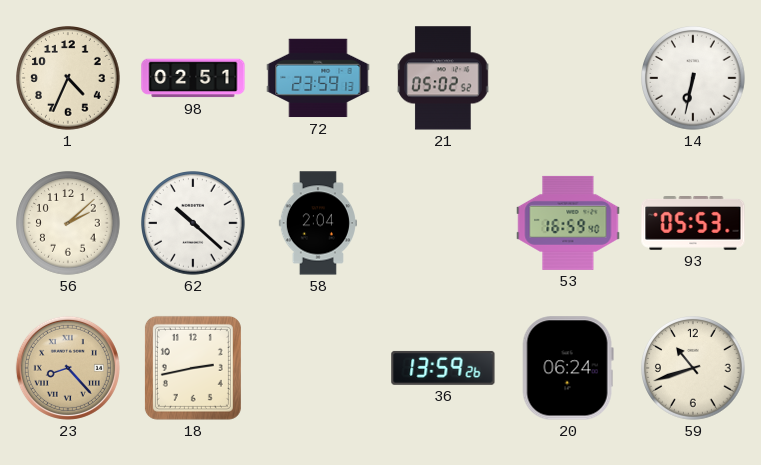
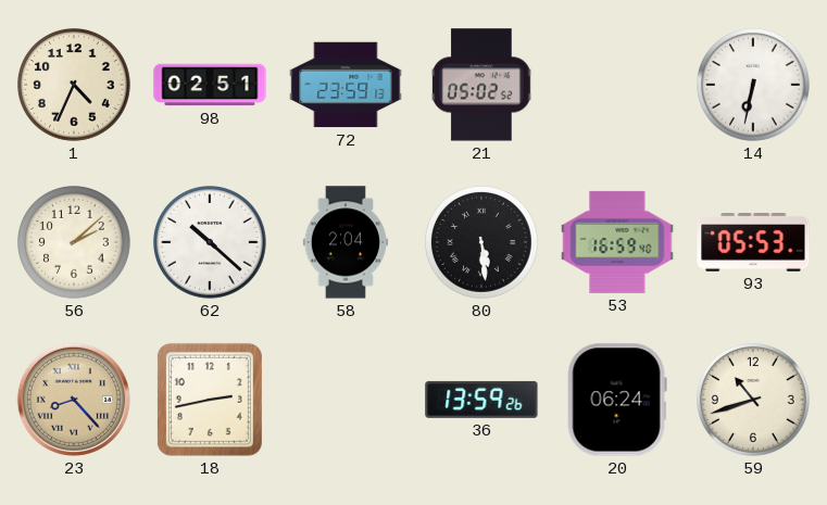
80: none -> 5:29
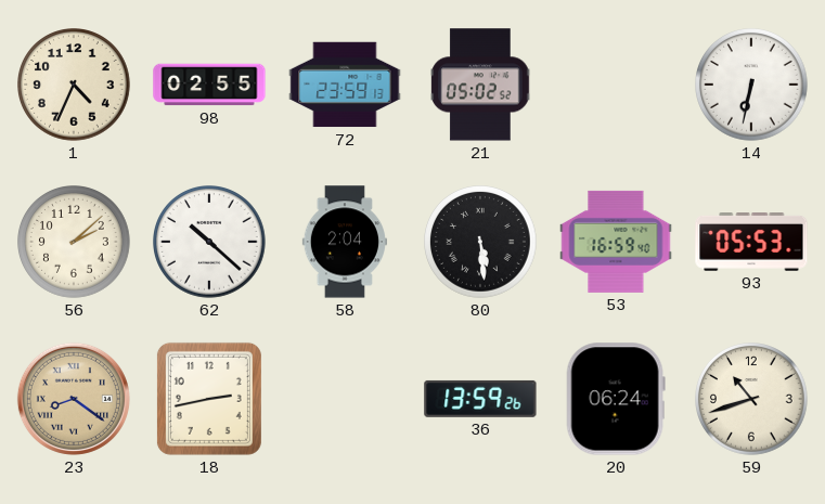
98: 02:51 -> 02:55
23: 8:23 -> 8:21
